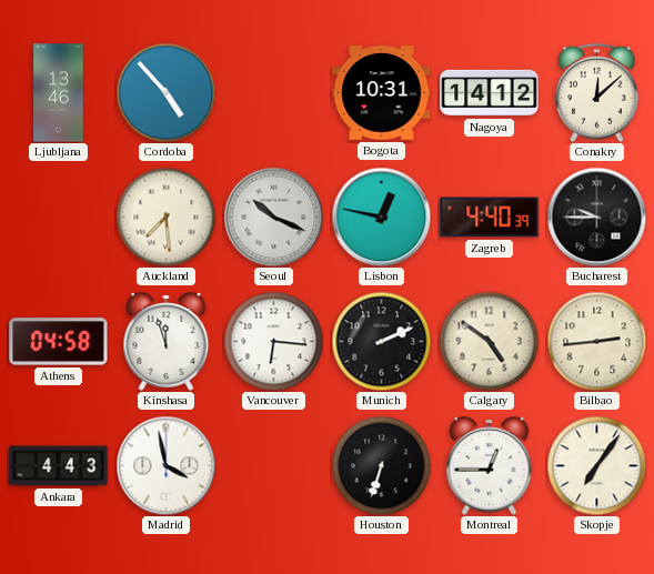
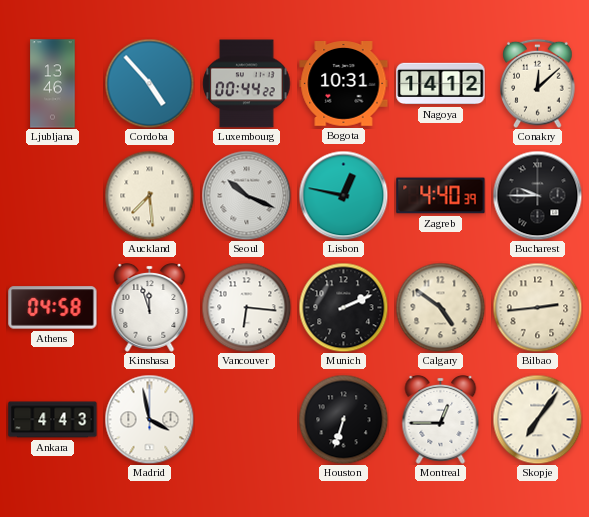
Luxembourg: none -> 00:44
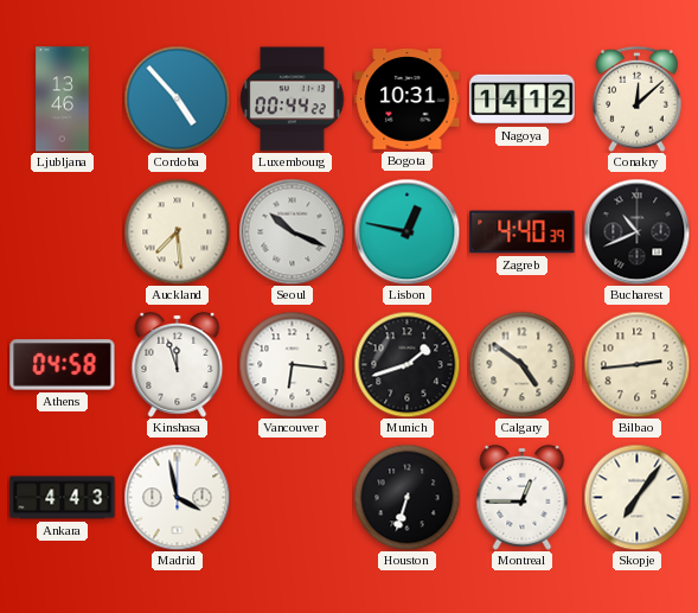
Bucharest: 9:45 -> 10:41
Munich: 2:11 -> 1:42
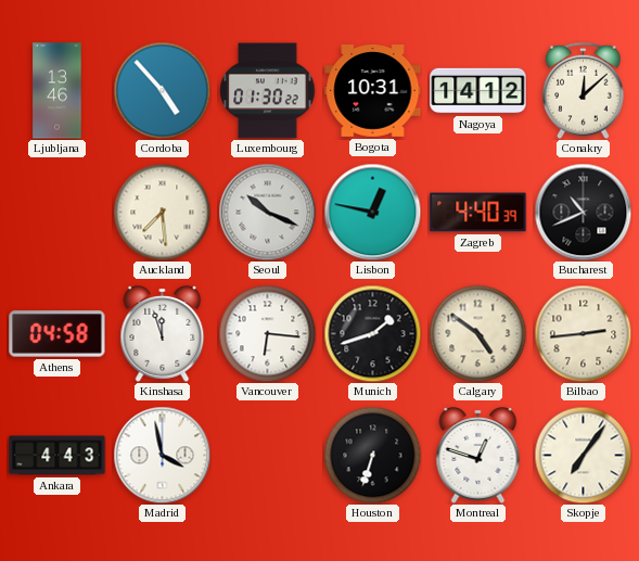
Luxembourg: 00:44 -> 01:30
Montreal: 12:45 -> 12:48
